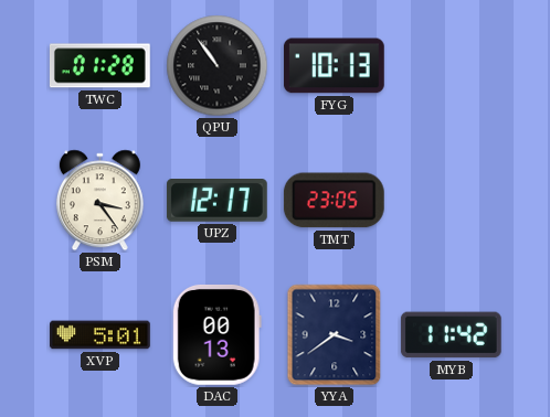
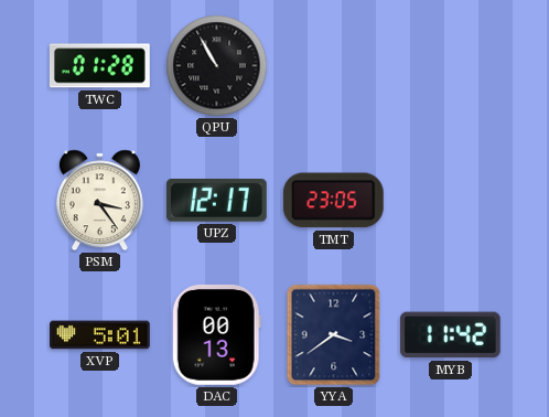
QPU: 10:54 -> 10:55
FYG: 10:13 -> none
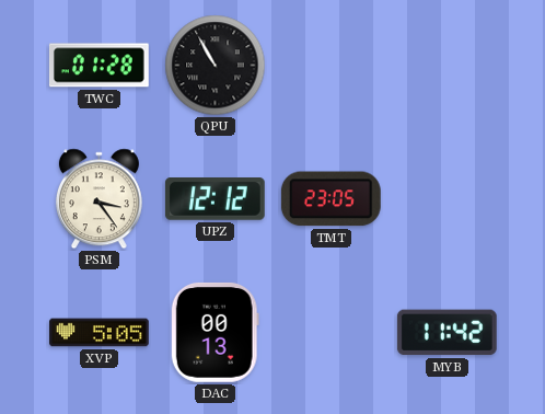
UPZ: 12:17 -> 12:12
XVP: 5:01 -> 5:05
YYA: 3:39 -> none
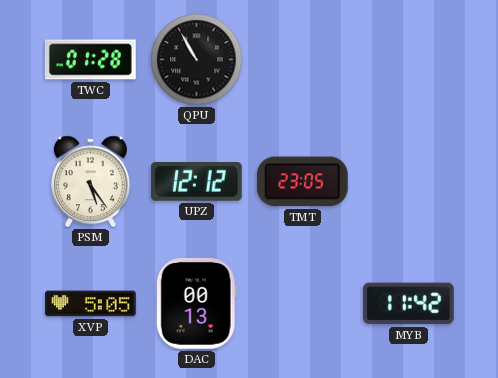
PSM: 3:24 -> 5:24
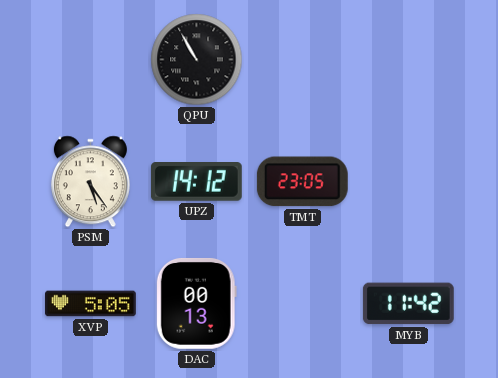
TWC: 01:28 -> none
UPZ: 12:12 -> 14:12
